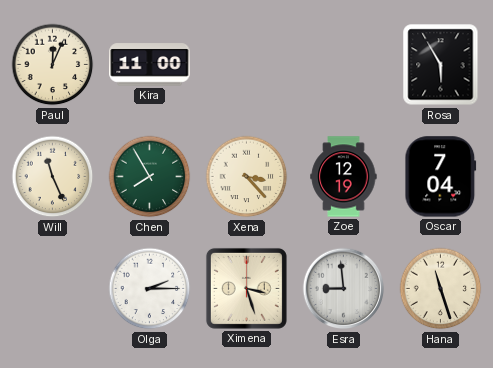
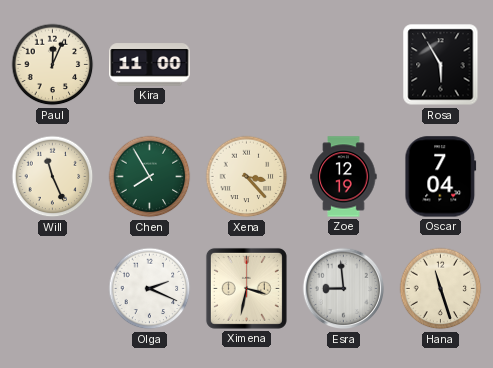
Olga: 2:15 -> 2:19
Ximena: 3:27 -> 3:32
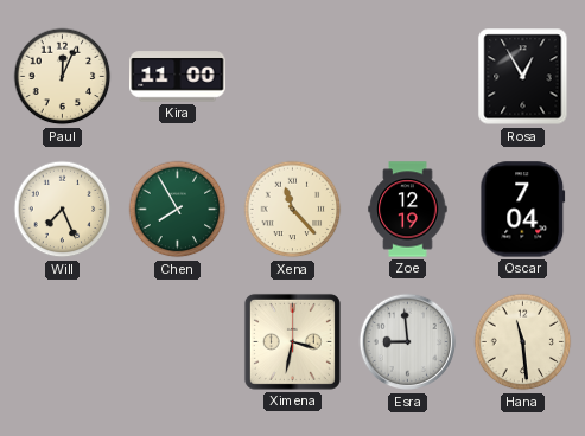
Rosa: 5:55 -> 12:55
Will: 11:26 -> 7:26
Xena: 3:23 -> 11:23
Olga: 2:19 -> none
Hana: 11:27 -> 11:29
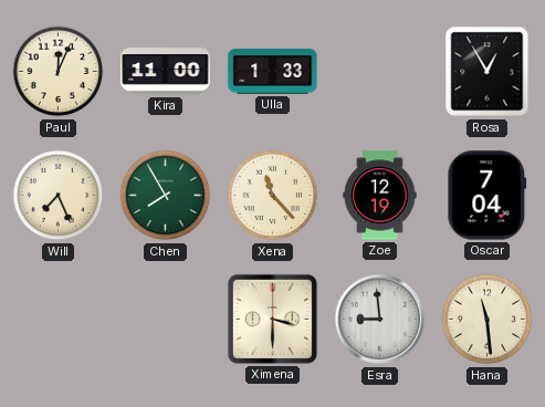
Ulla: none -> 1:33
Ximena: 3:32 -> 3:30
